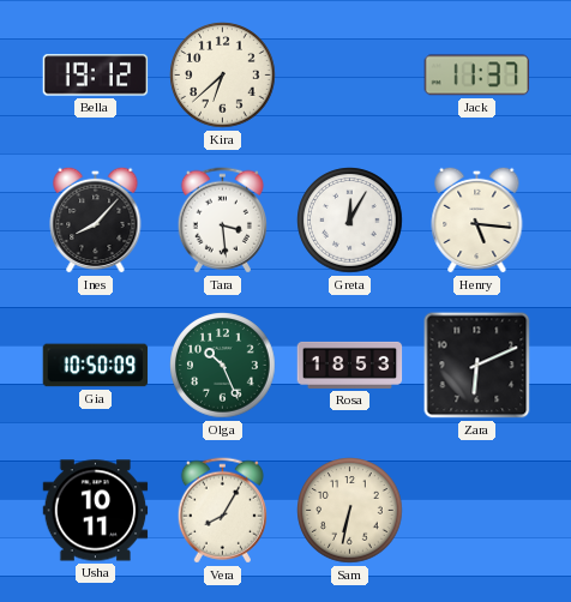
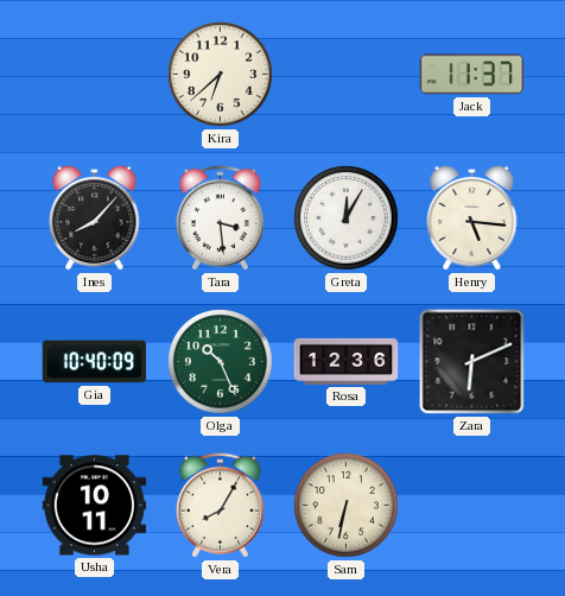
Bella: 19:12 -> none
Gia: 10:50 -> 10:40
Rosa: 18:53 -> 12:36
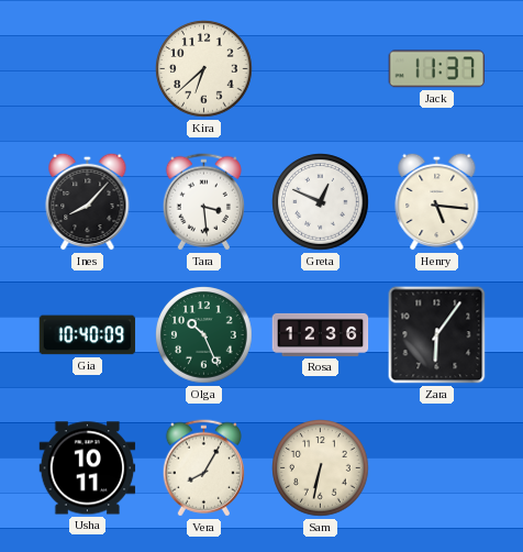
Greta: 12:05 -> 12:49
Zara: 6:11 -> 6:06
